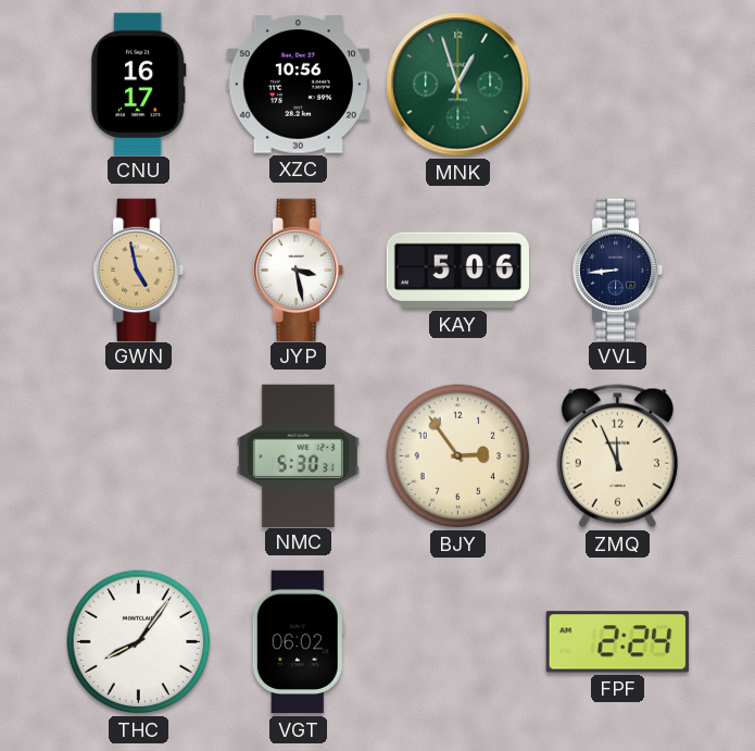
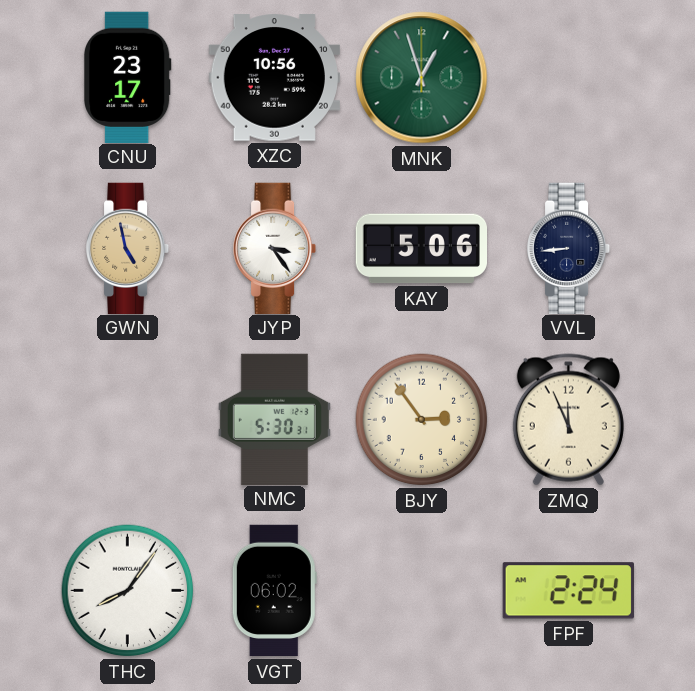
CNU: 16:17 -> 23:17
JYP: 3:28 -> 3:24
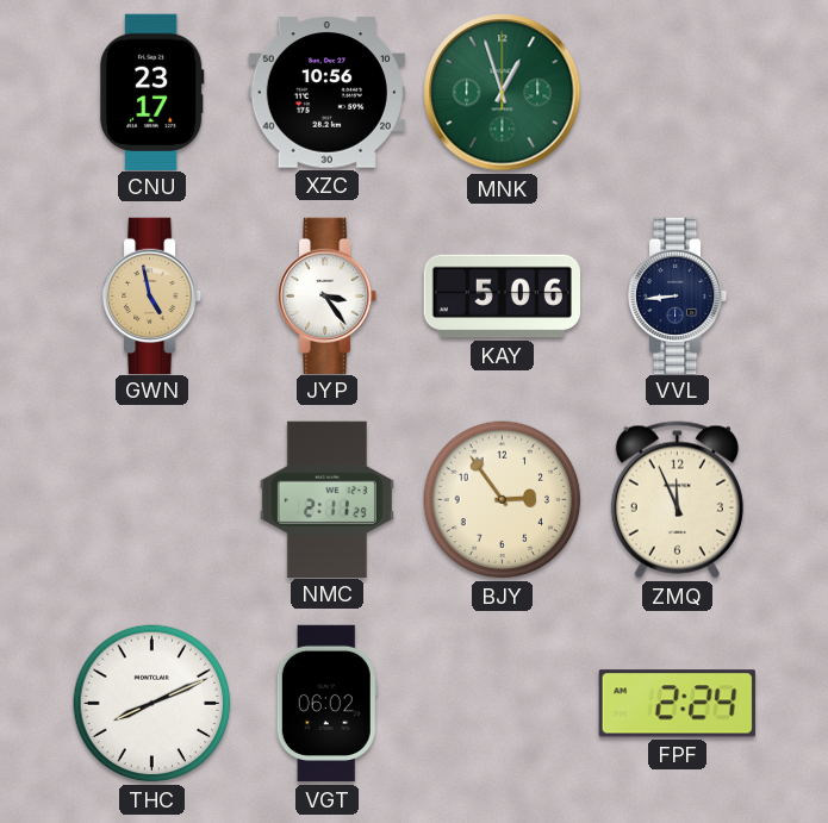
NMC: 5:30 -> 2:11
THC: 8:06 -> 8:11
